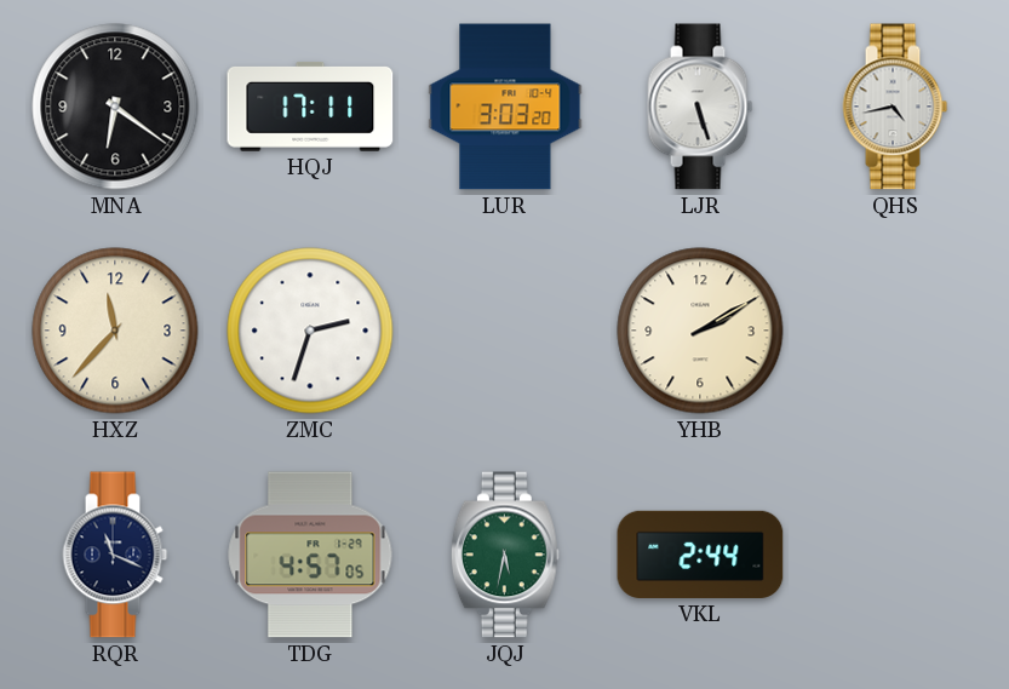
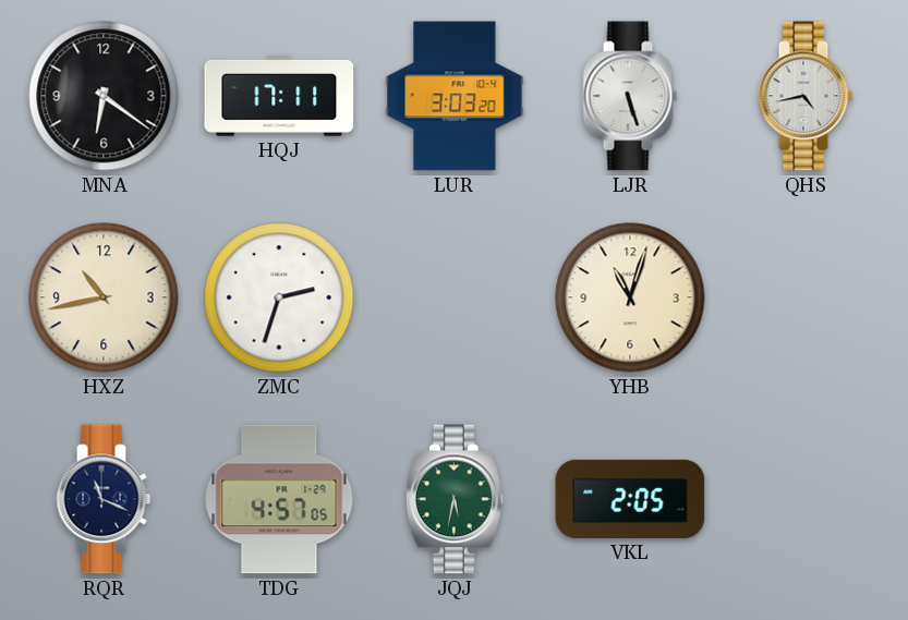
HXZ: 11:37 -> 10:43
YHB: 2:10 -> 11:03
VKL: 2:44 -> 2:05
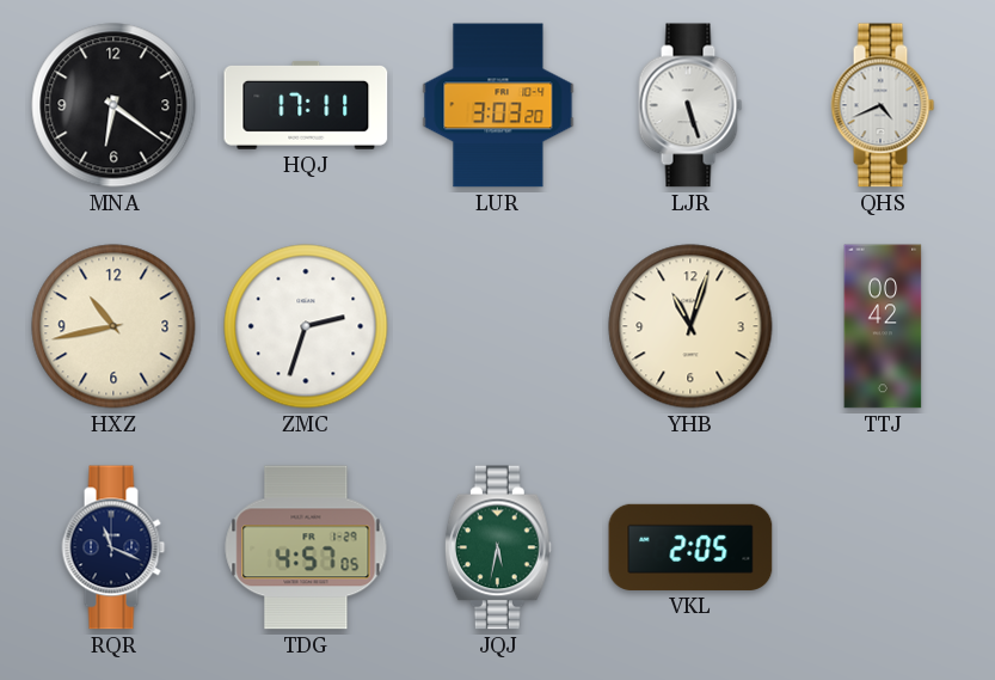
QHS: 4:43 -> 4:41
TTJ: none -> 00:42
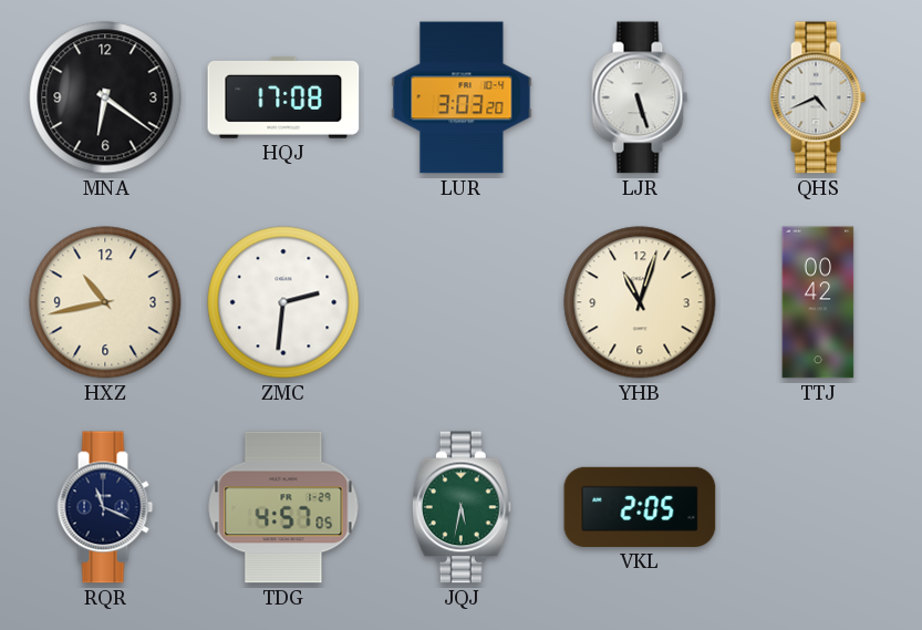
HQJ: 17:11 -> 17:08
ZMC: 2:33 -> 2:31
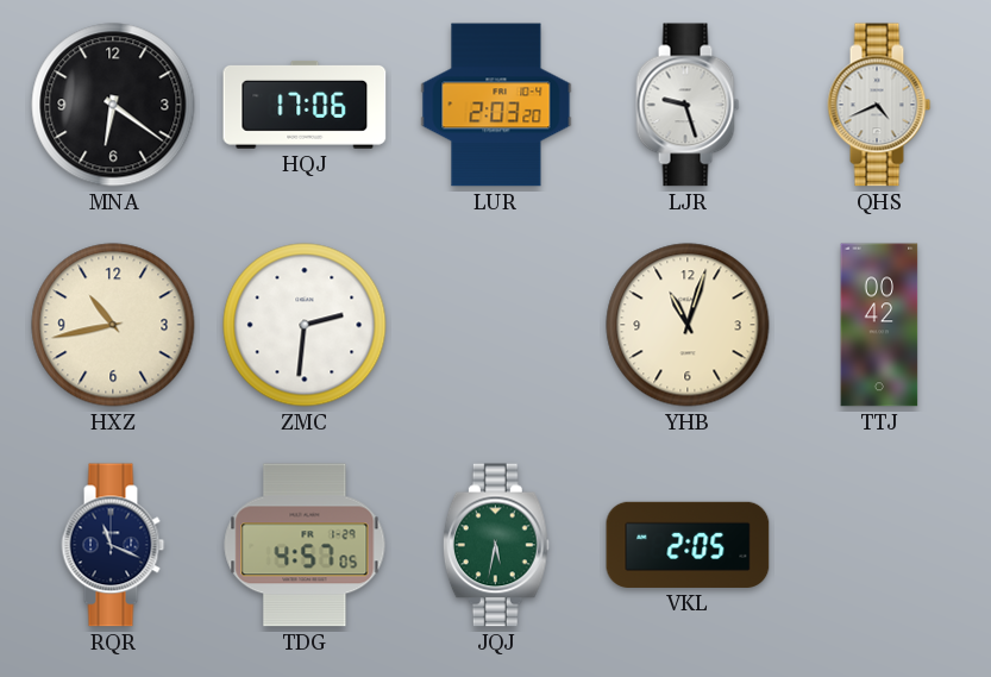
HQJ: 17:08 -> 17:06
LUR: 3:03 -> 2:03
LJR: 5:27 -> 9:27
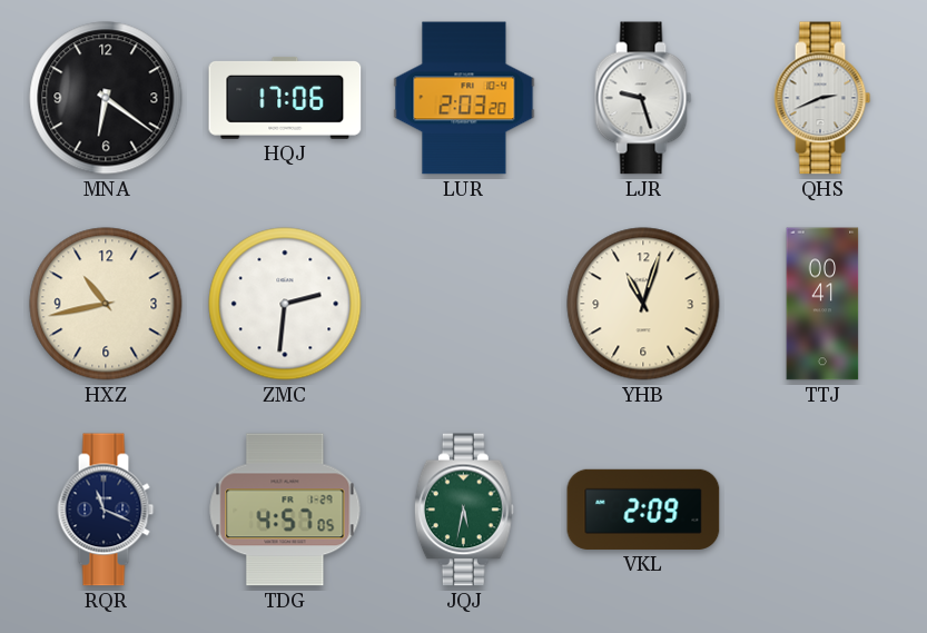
QHS: 4:41 -> 2:41
TTJ: 00:42 -> 00:41
VKL: 2:05 -> 2:09
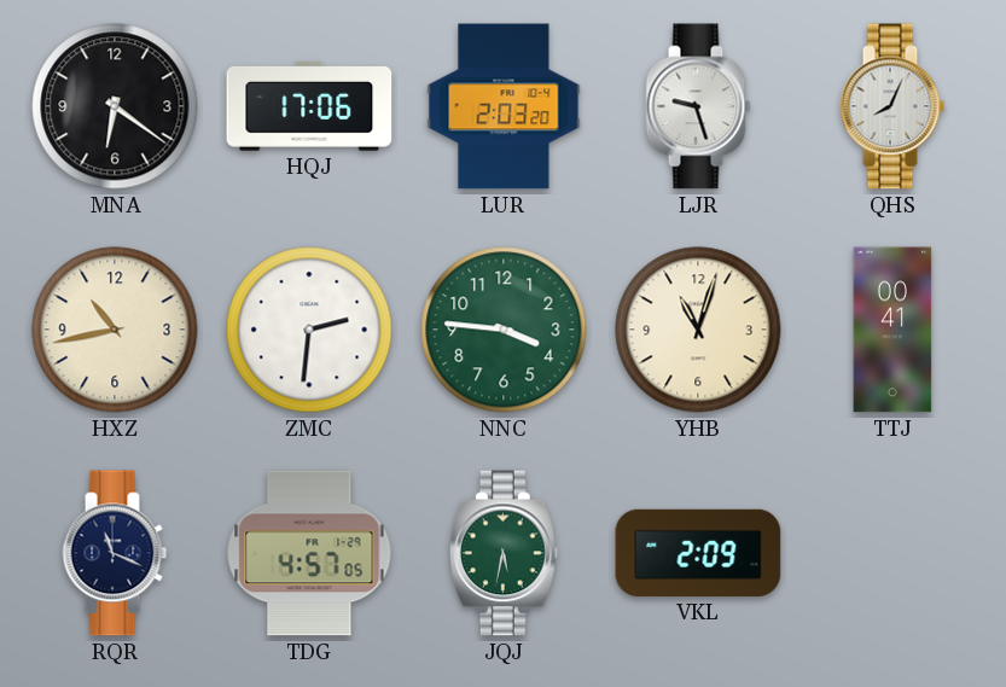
QHS: 2:41 -> 8:04
NNC: none -> 3:46
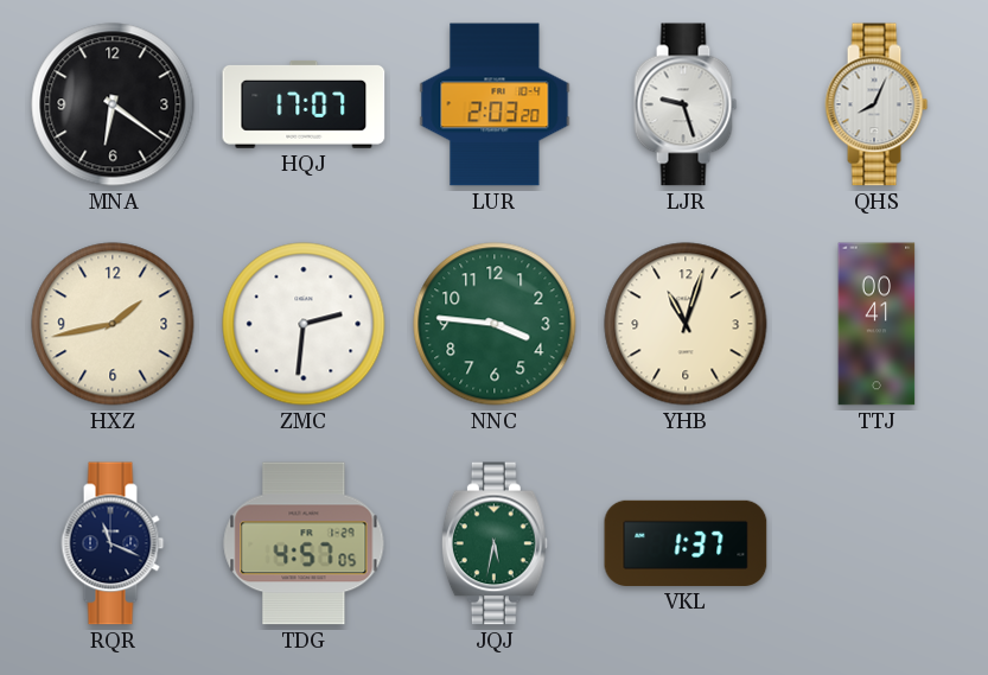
HQJ: 17:06 -> 17:07
HXZ: 10:43 -> 1:43
VKL: 2:09 -> 1:37
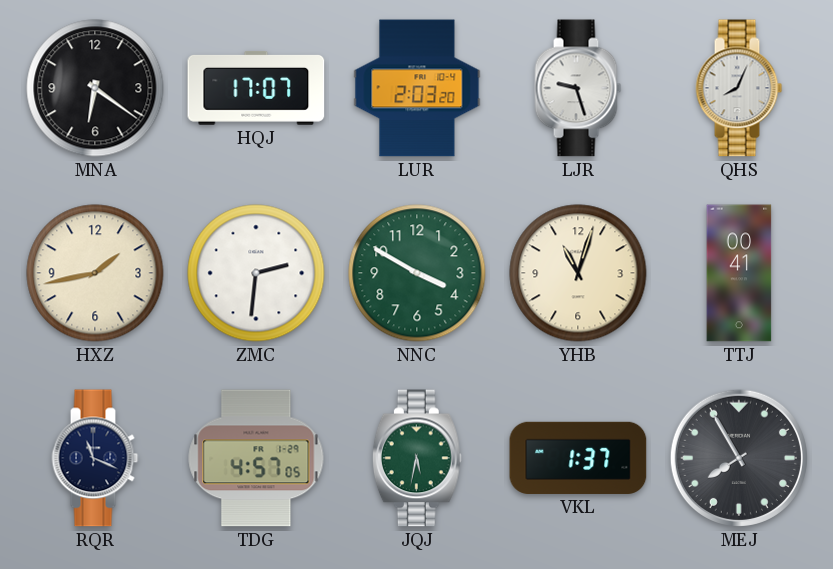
NNC: 3:46 -> 3:50
MEJ: none -> 7:55
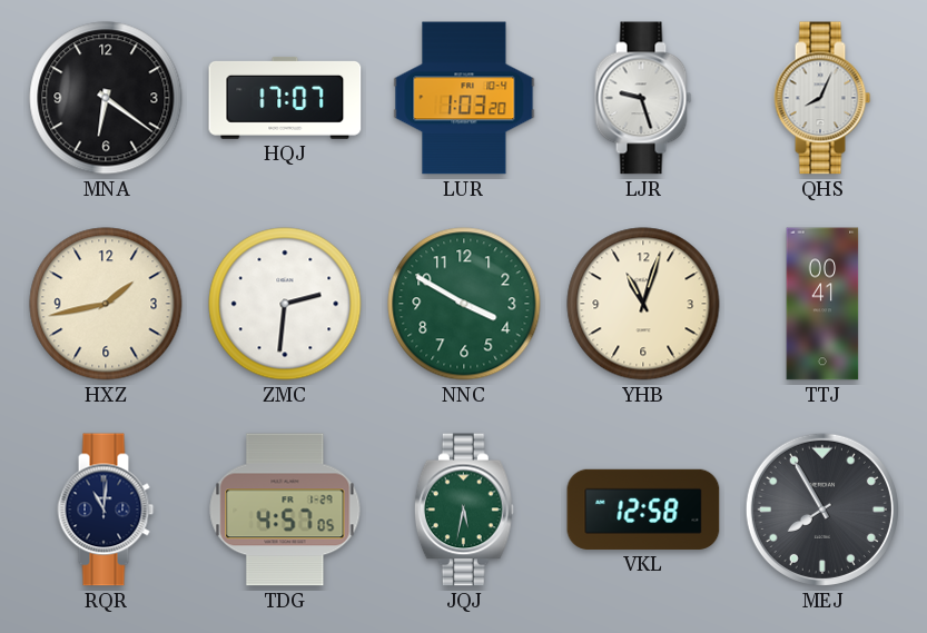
LUR: 2:03 -> 1:03
RQR: 11:19 -> 11:01
VKL: 1:37 -> 12:58
